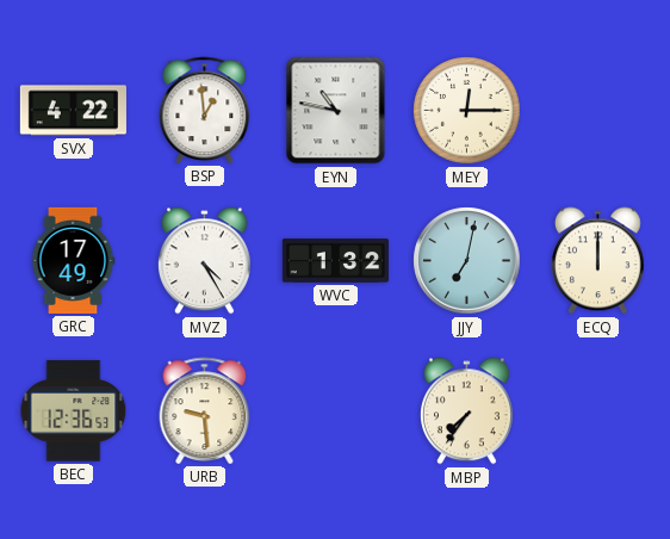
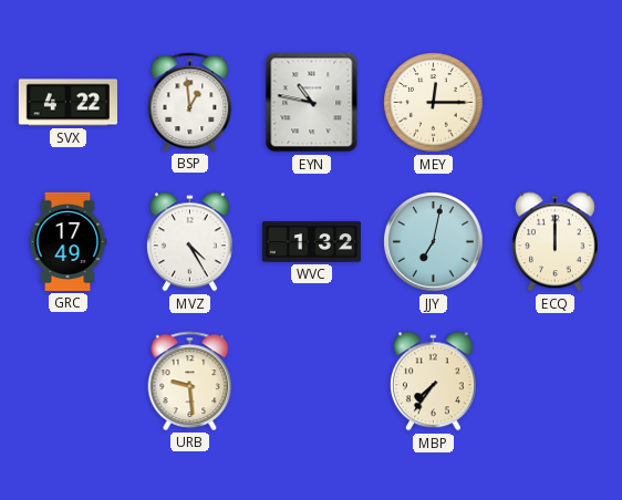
BEC: 12:36 -> none
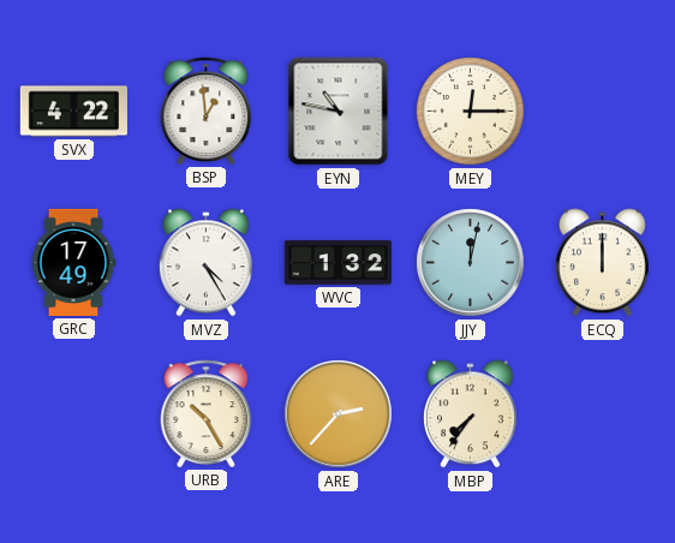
JJY: 7:02 -> 12:02
URB: 9:29 -> 10:25
ARE: none -> 2:37
